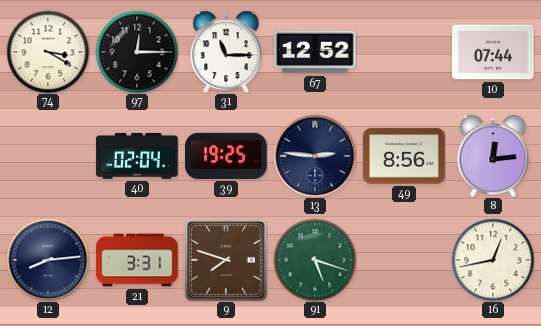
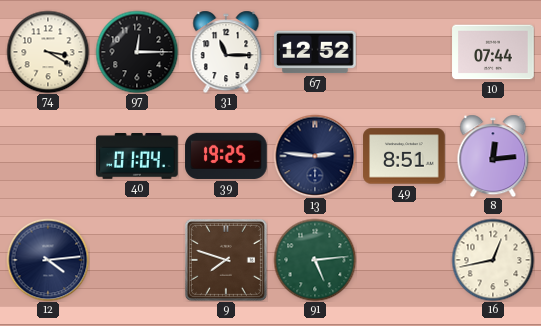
40: 02:04 -> 01:04
49: 8:56 -> 8:51
12: 8:14 -> 4:14
21: 3:31 -> none
91: 5:18 -> 5:14
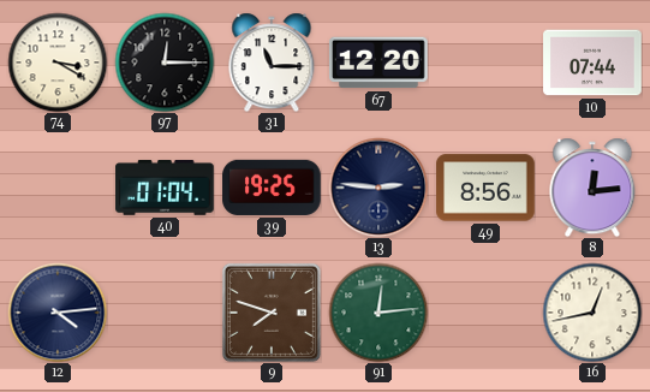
67: 12:52 -> 12:20
49: 8:51 -> 8:56
91: 5:14 -> 12:14
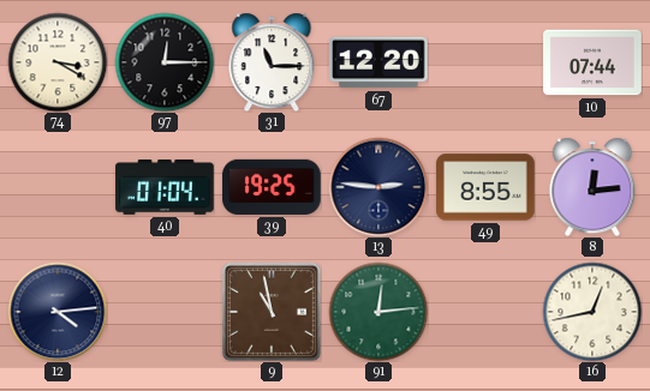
49: 8:56 -> 8:55
9: 7:48 -> 10:58
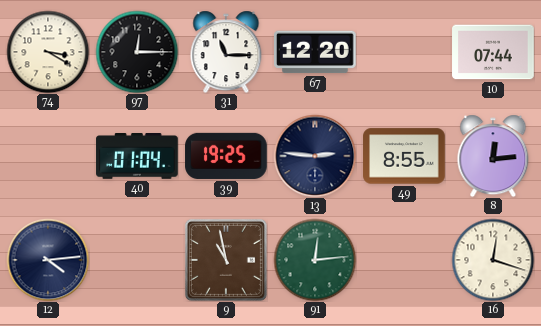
16: 12:43 -> 12:18
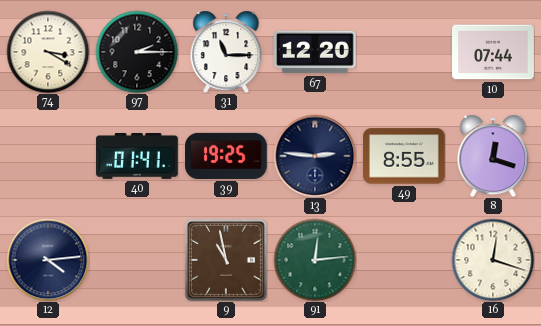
97: 12:15 -> 2:15
40: 01:04 -> 01:41
8: 12:14 -> 12:18
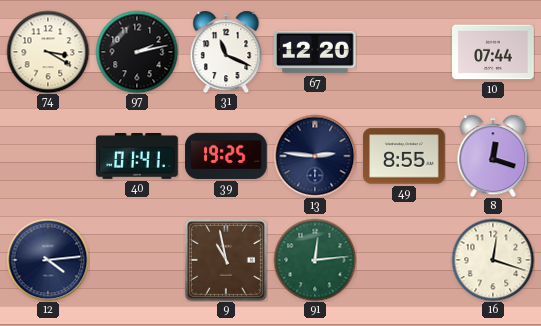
97: 2:15 -> 2:13
31: 11:15 -> 11:19
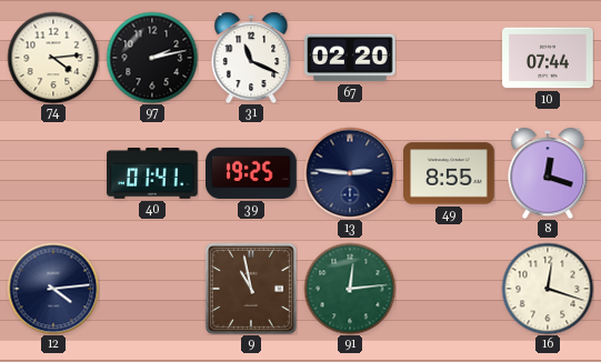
74: 3:20 -> 4:14
67: 12:20 -> 02:20
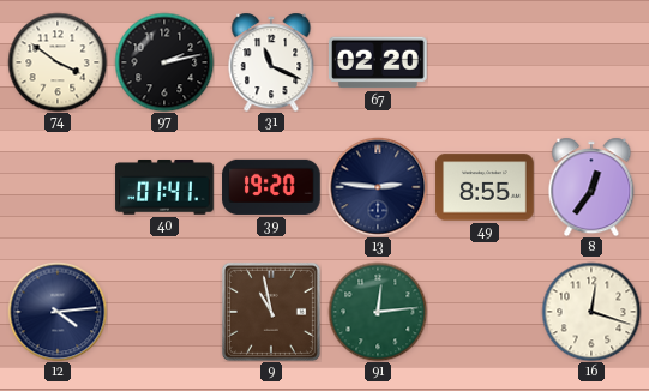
74: 4:14 -> 3:51
10: 07:44 -> none
39: 19:25 -> 19:20
8: 12:18 -> 12:36
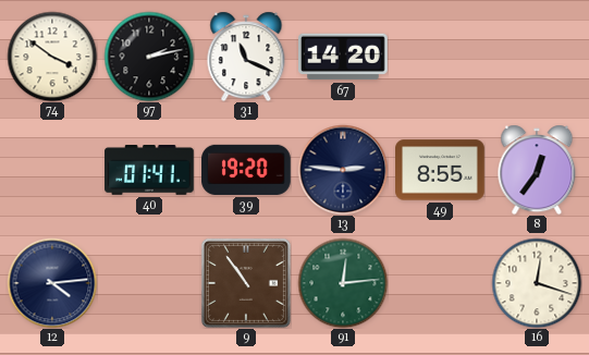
67: 02:20 -> 14:20
9: 10:58 -> 10:54
